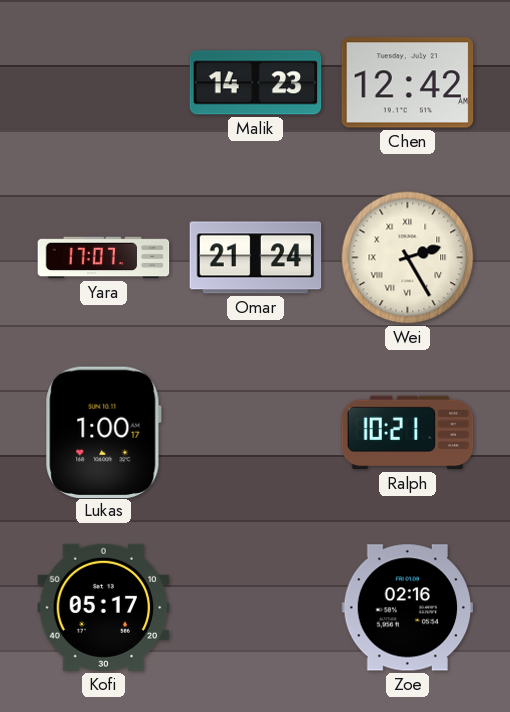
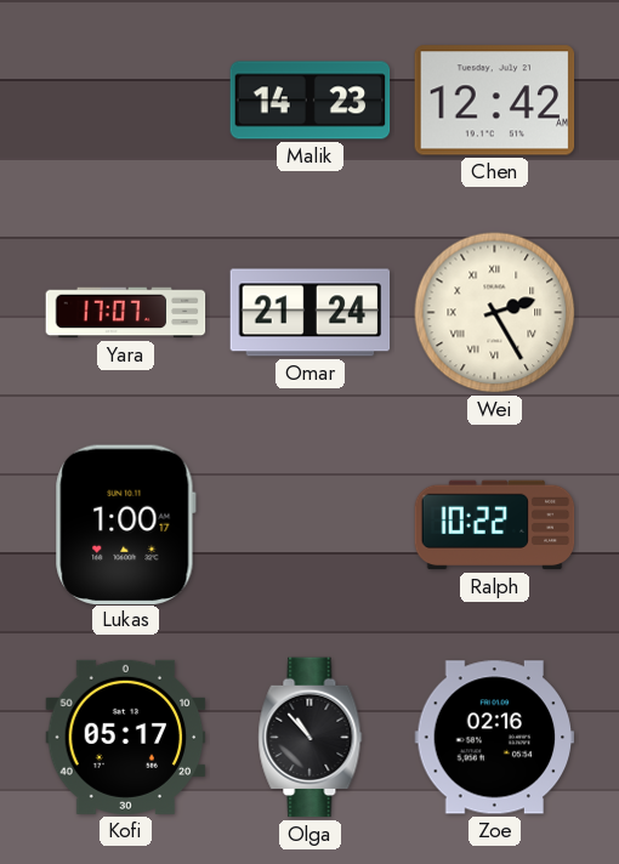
Ralph: 10:21 -> 10:22
Olga: none -> 10:53
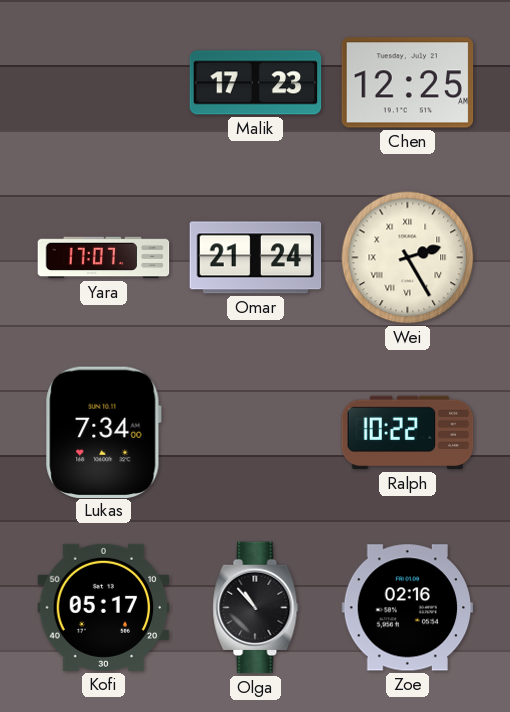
Malik: 14:23 -> 17:23
Chen: 12:42 -> 12:25
Lukas: 1:00 -> 7:34
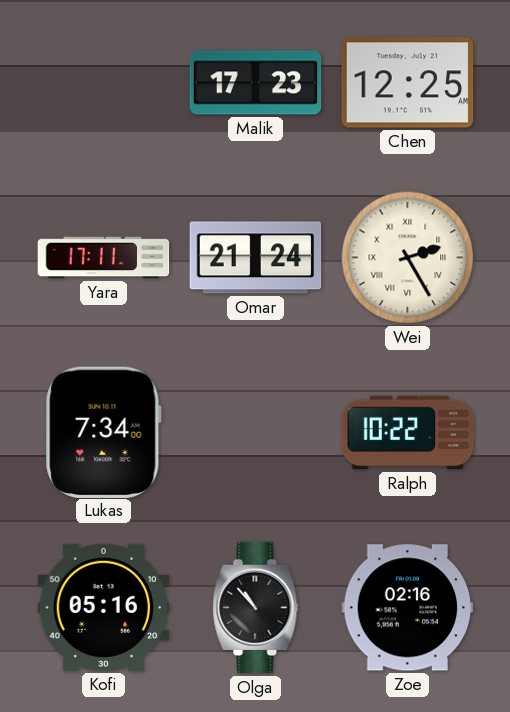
Yara: 17:07 -> 17:11
Kofi: 05:17 -> 05:16
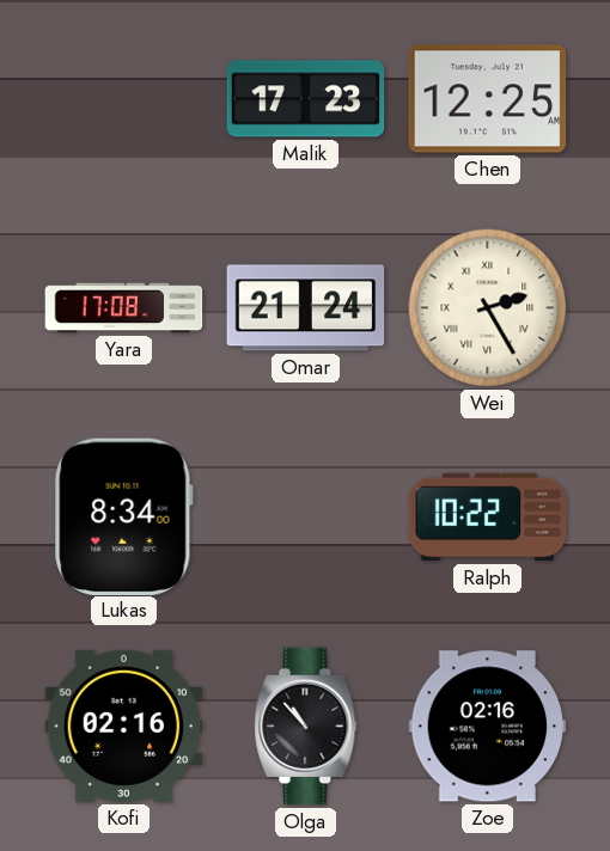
Yara: 17:11 -> 17:08
Lukas: 7:34 -> 8:34
Kofi: 05:16 -> 02:16
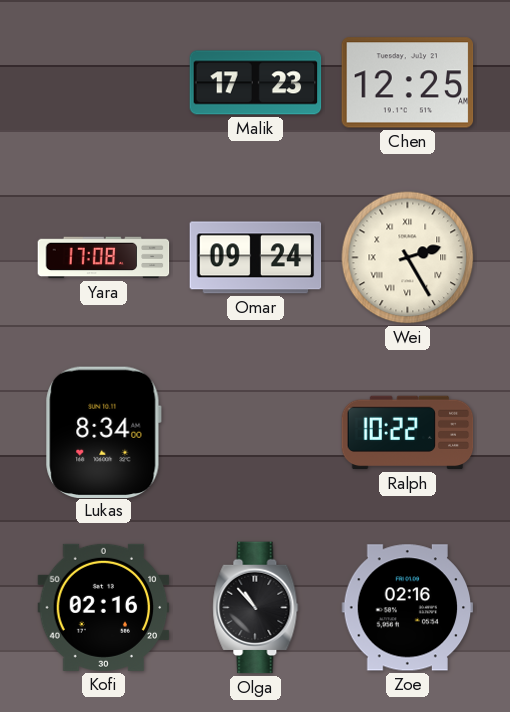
Omar: 21:24 -> 09:24
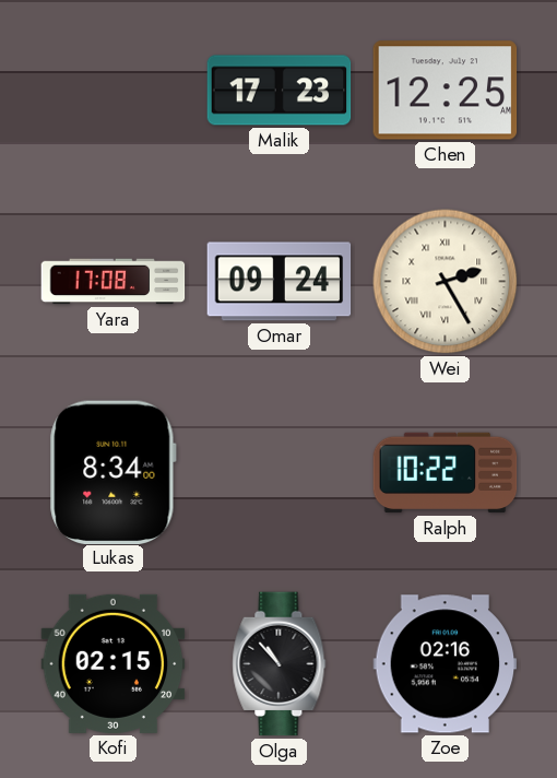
Kofi: 02:16 -> 02:15
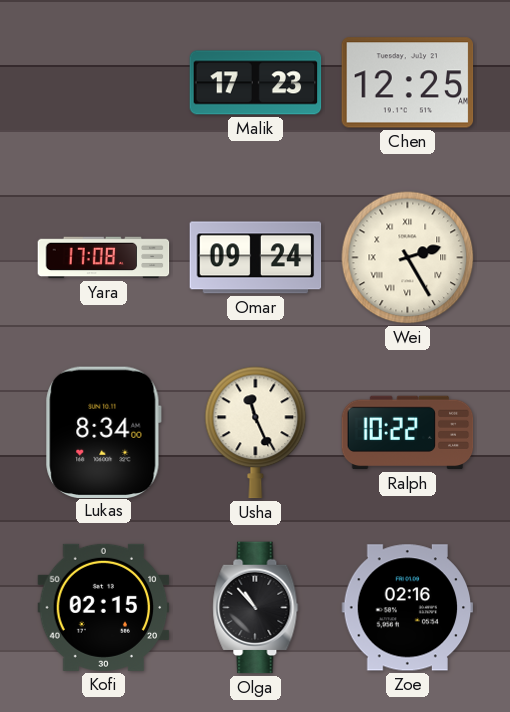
Usha: none -> 11:26
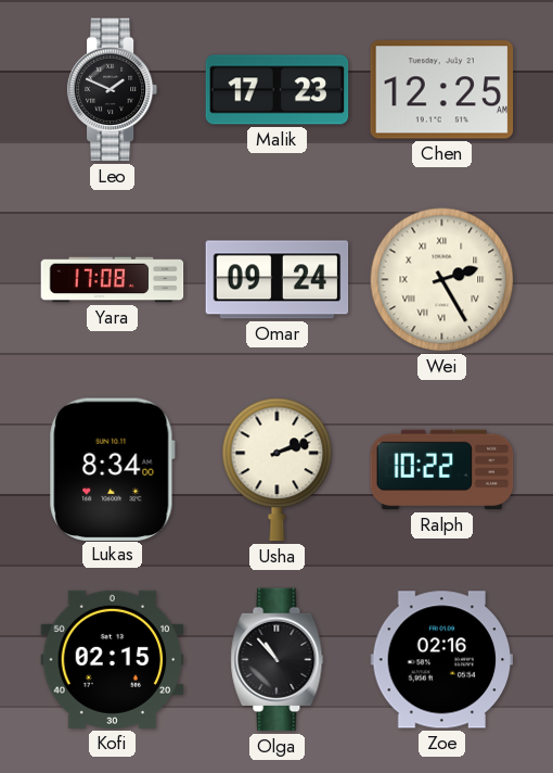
Leo: none -> 1:49
Usha: 11:26 -> 2:12
